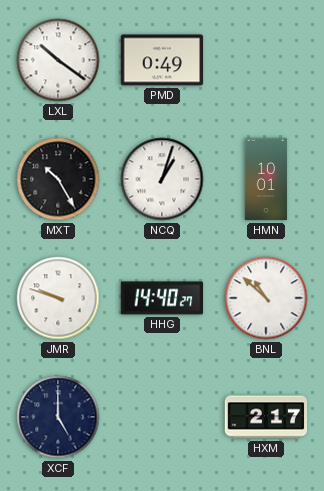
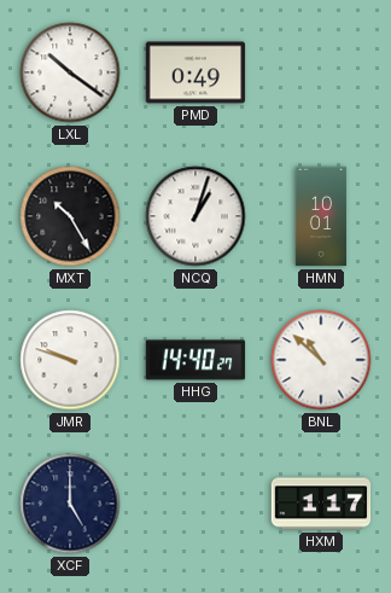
HXM: 2:17 -> 1:17
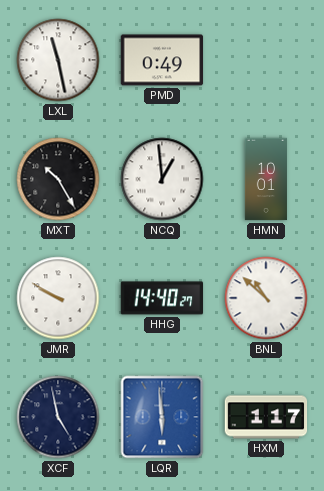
LXL: 10:21 -> 11:28
NCQ: 1:03 -> 12:59
JMR: 9:48 -> 9:50
XCF: 5:00 -> 4:58
LQR: none -> 5:59
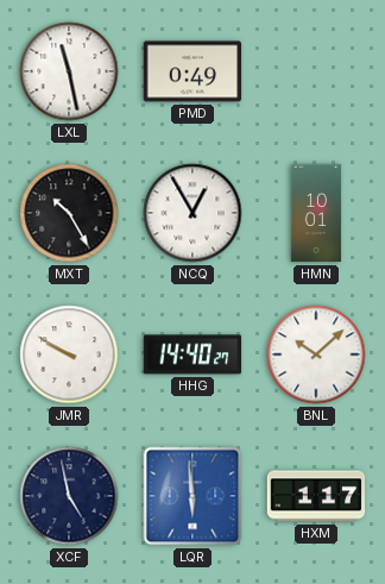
NCQ: 12:59 -> 12:55
BNL: 10:52 -> 10:08
